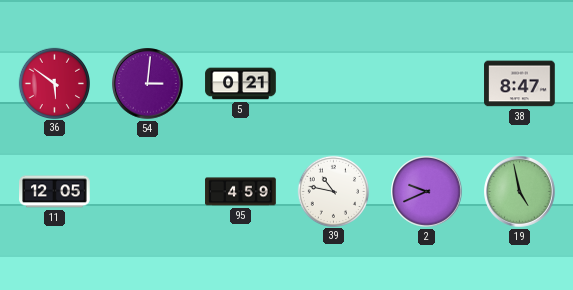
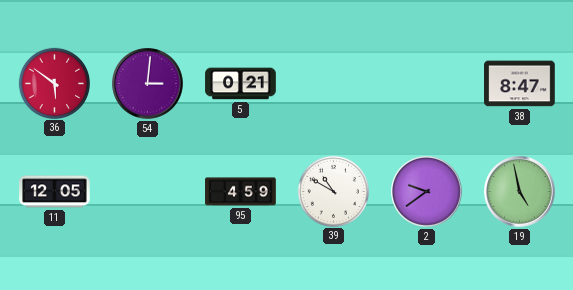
39: 10:47 -> 10:50
2: 9:41 -> 9:39
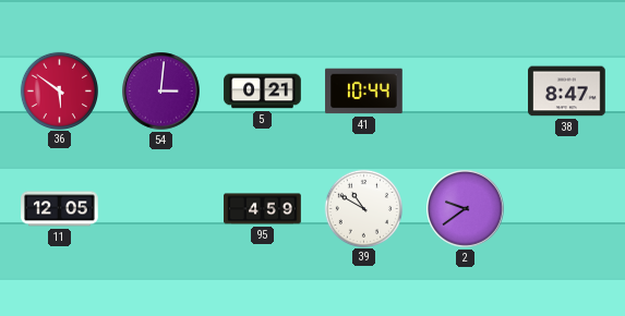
41: none -> 10:44
19: 4:58 -> none
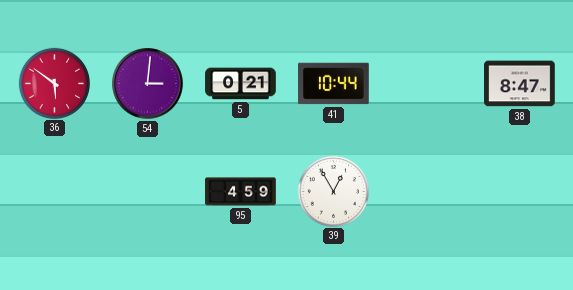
11: 12:05 -> none
39: 10:50 -> 12:55
2: 9:39 -> none
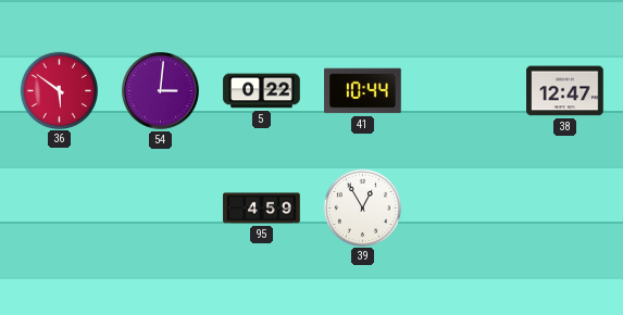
5: 0:21 -> 0:22
38: 8:47 -> 12:47
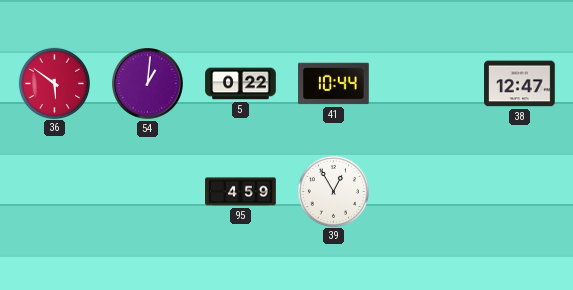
54: 3:01 -> 1:01
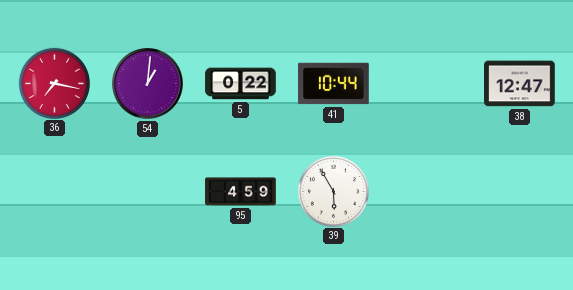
36: 5:51 -> 7:17
39: 12:55 -> 5:55
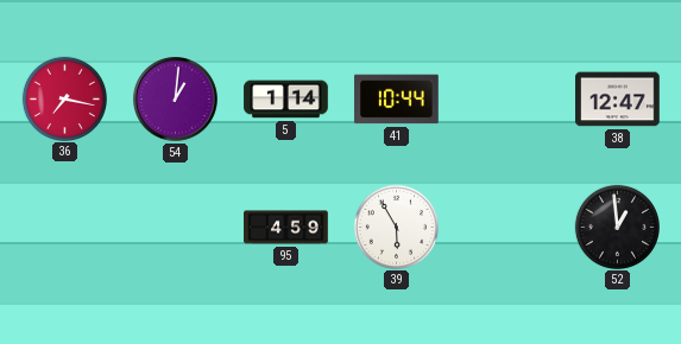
5: 0:22 -> 1:14
52: none -> 12:59
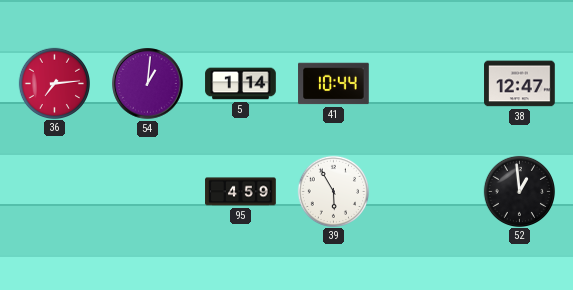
36: 7:17 -> 7:14
